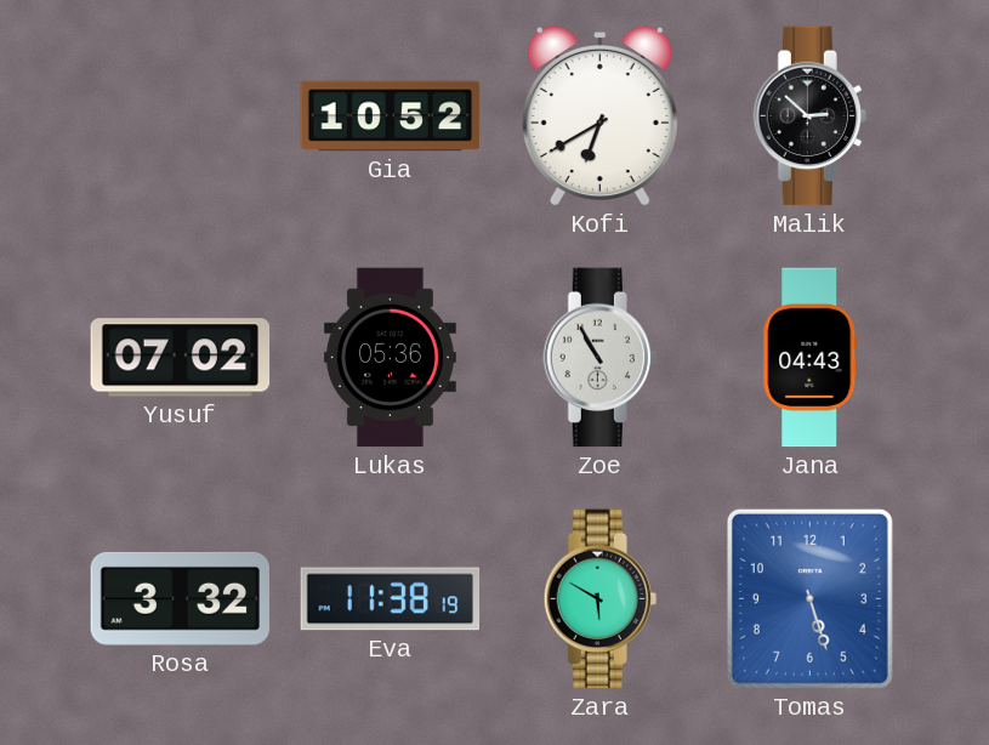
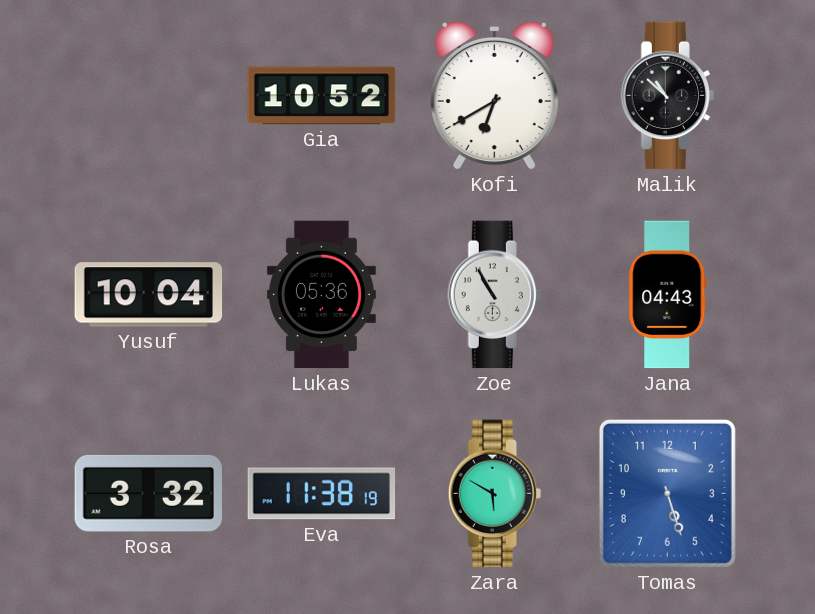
Malik: 2:52 -> 10:52
Yusuf: 07:02 -> 10:04
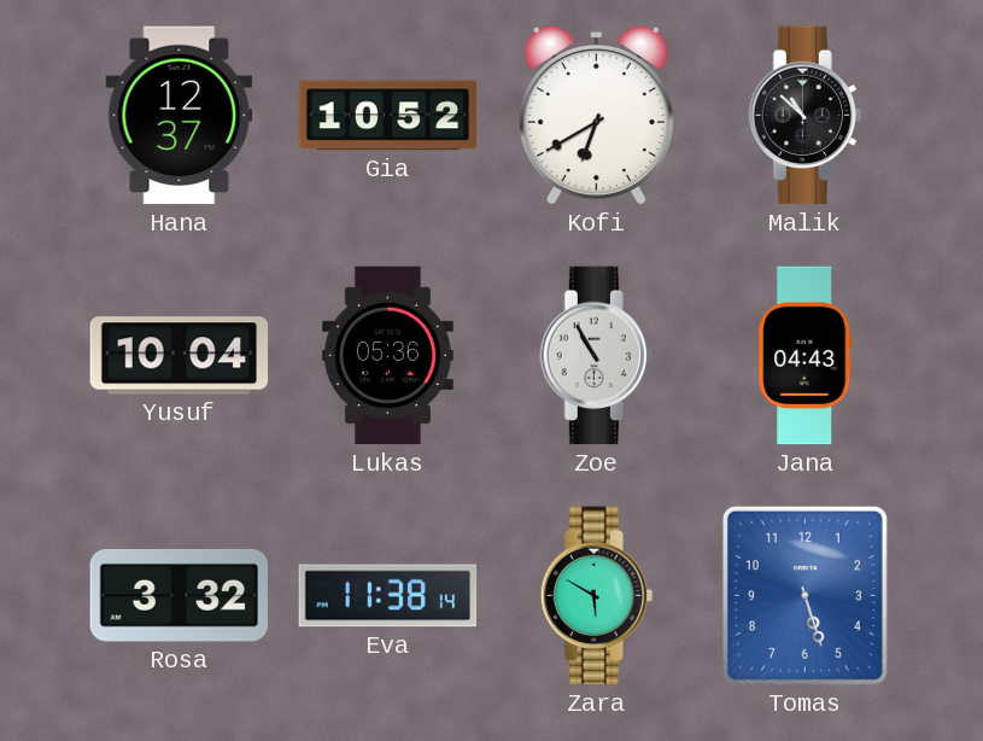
Hana: none -> 12:37
Eva: 11:38:19 -> 11:38:14
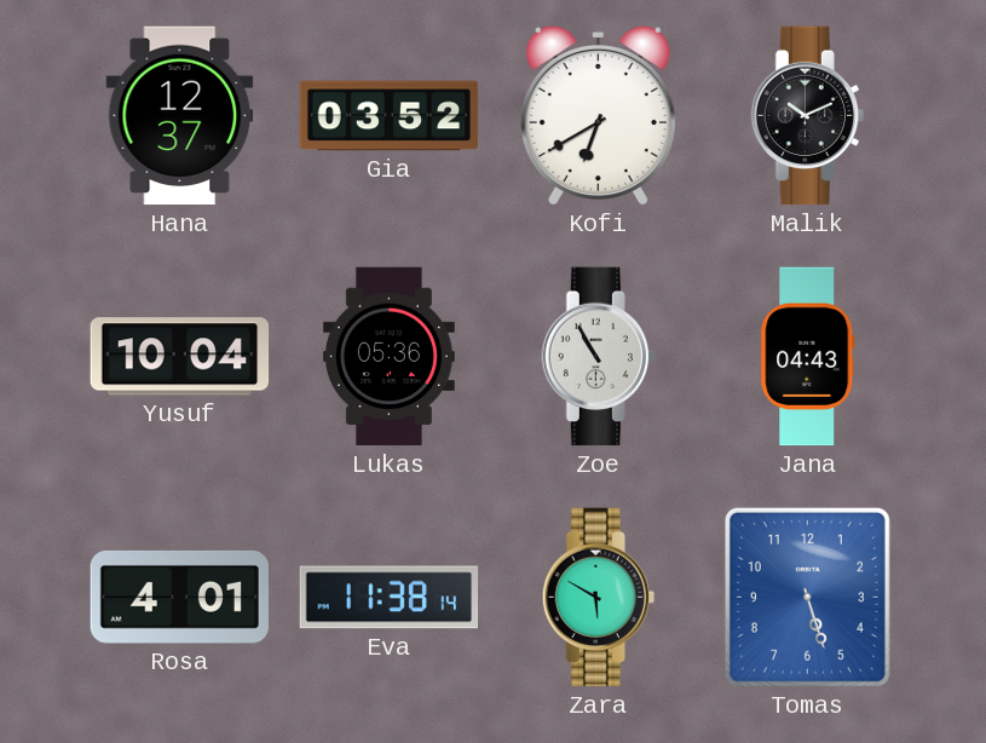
Gia: 10:52 -> 03:52
Malik: 10:52 -> 10:11
Rosa: 3:32 -> 4:01
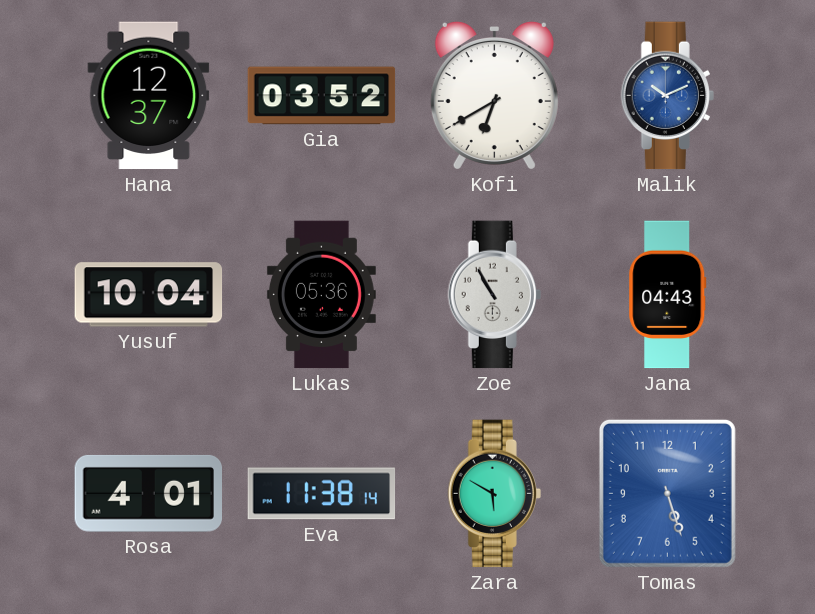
Malik dial: black -> blue
